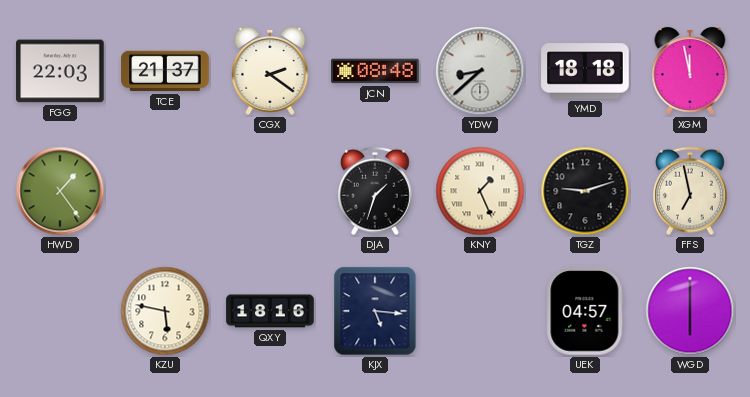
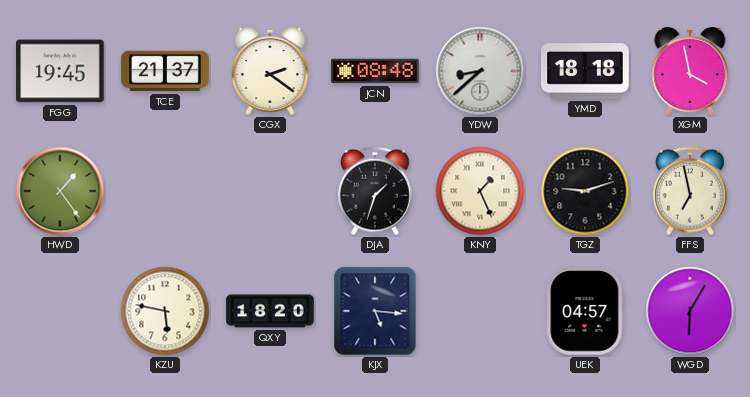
FGG: 22:03 -> 19:45
XGM: 11:58 -> 3:58
QXY: 18:16 -> 18:20
WGD: 6:00 -> 6:05
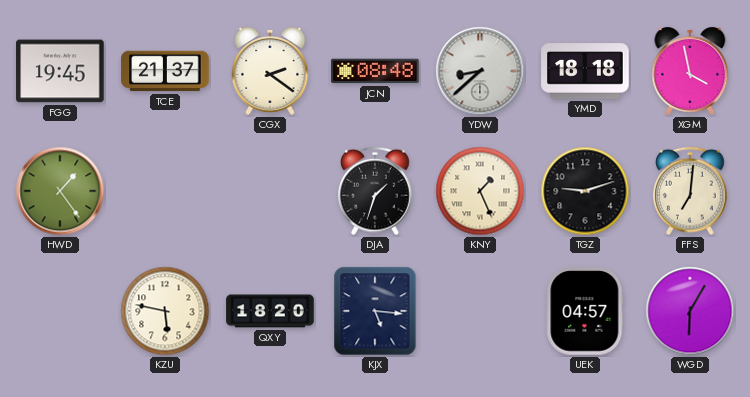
FFS: 6:58 -> 7:01
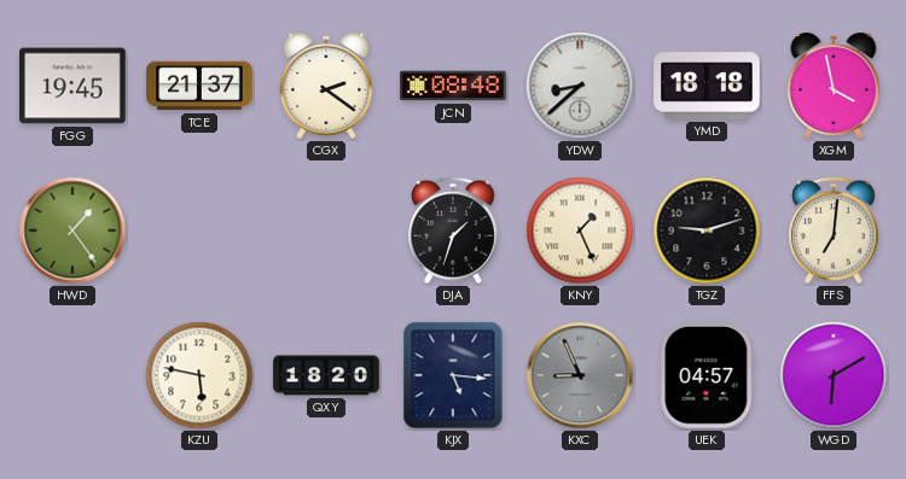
KXC: none -> 8:56
WGD: 6:05 -> 6:10
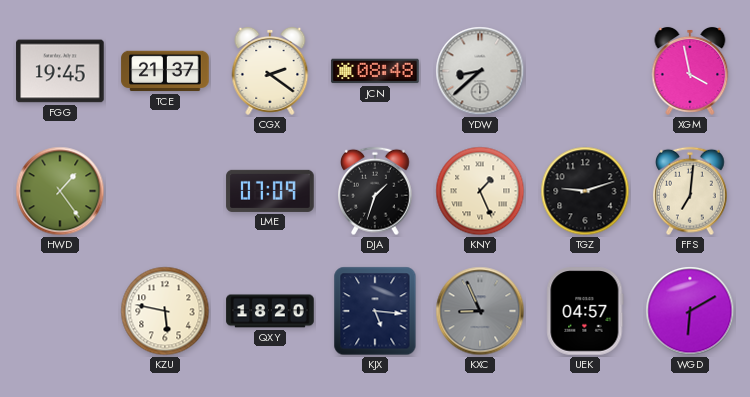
YMD: 18:18 -> none
LME: none -> 07:09
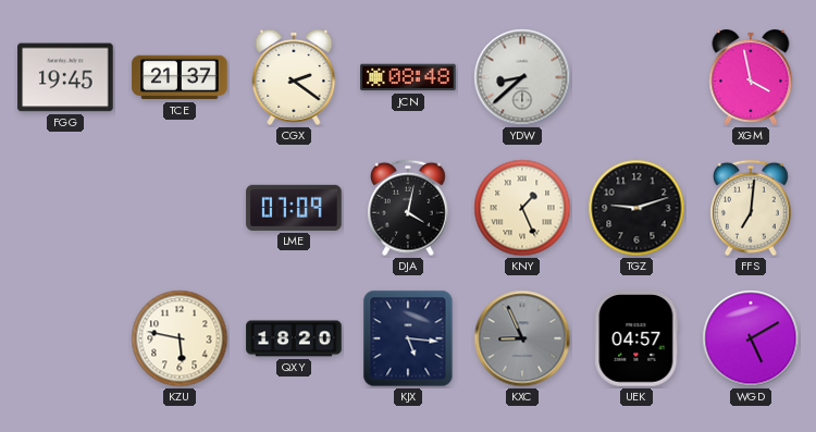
HWD: 1:24 -> none
DJA: 1:33 -> 4:02
WGD: 6:10 -> 5:10
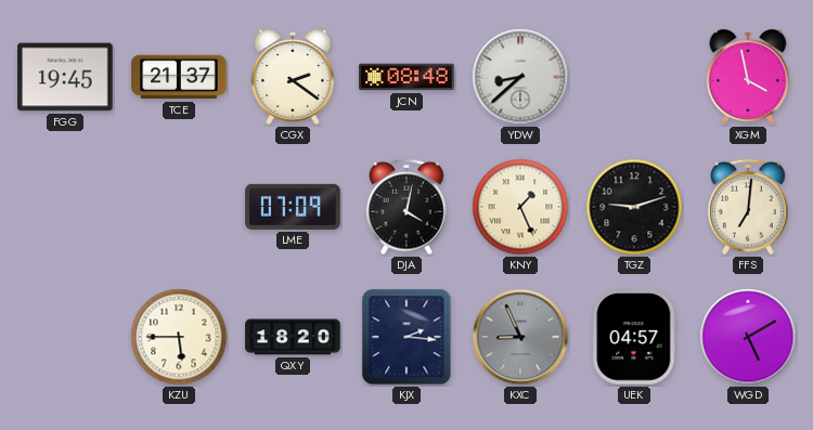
KZU: 5:47 -> 5:45
KJX: 5:16 -> 2:16
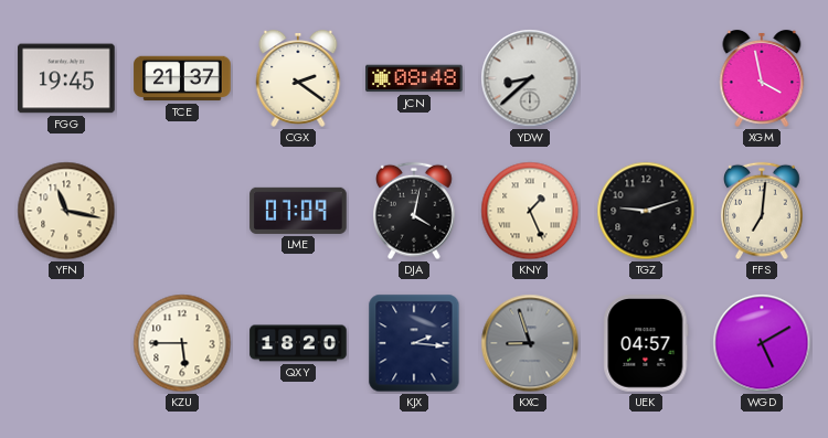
YFN: none -> 11:17
KXC: 8:56 -> 8:57
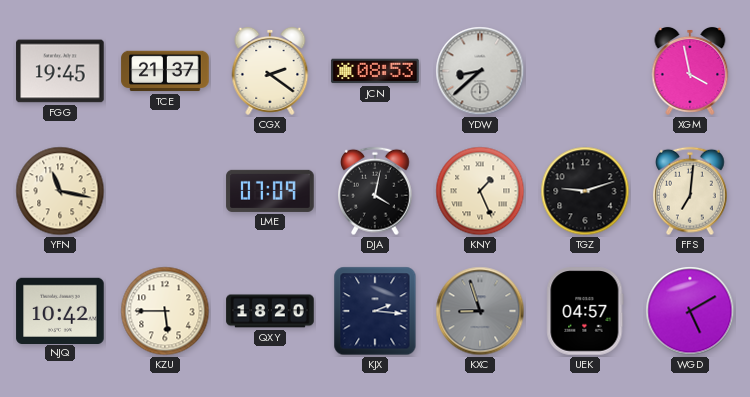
JCN: 08:48 -> 08:53
NJQ: none -> 10:42
